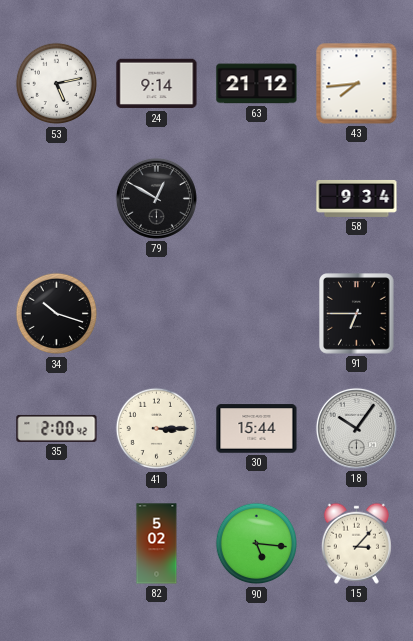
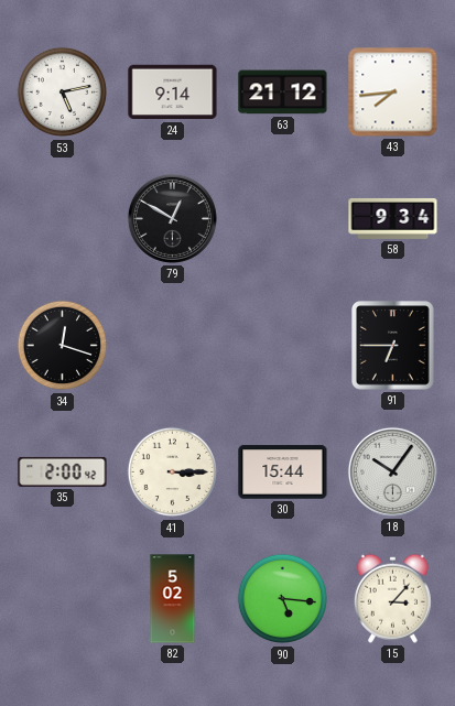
34: 10:18 -> 12:18
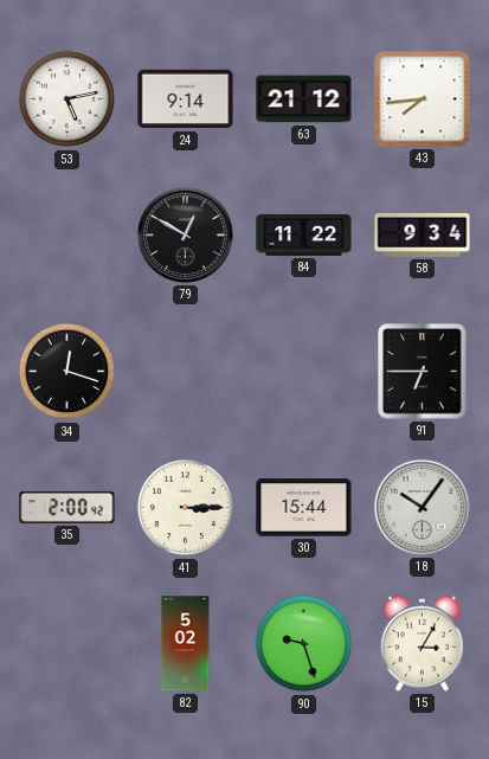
84: none -> 11:22
90: 5:16 -> 9:27
15: 3:07 -> 3:05
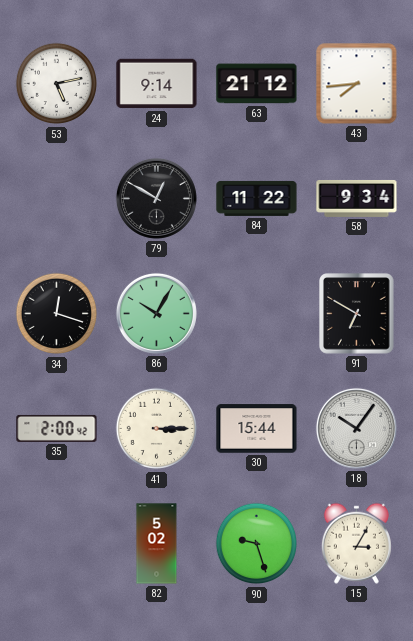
86: none -> 10:05
91: 6:45 -> 6:50
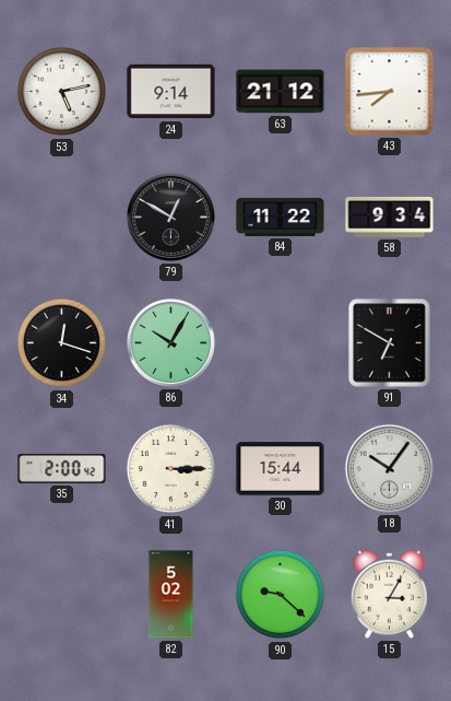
90: 9:27 -> 9:22
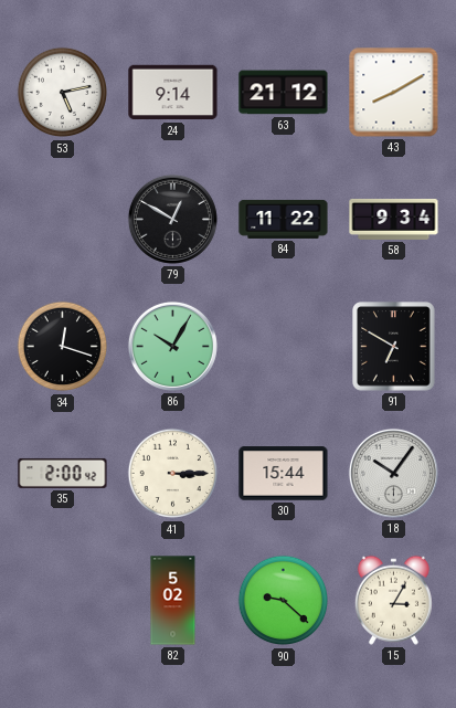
43: 7:44 -> 8:10
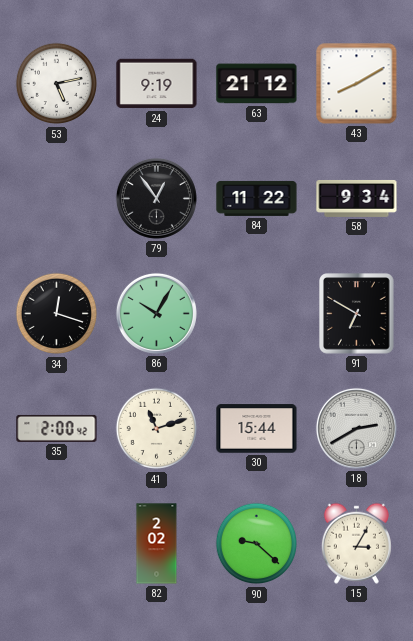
24: 9:14 -> 9:19
79: 12:50 -> 12:54
41: 3:15 -> 11:12
18: 10:06 -> 2:40
82: 5:02 -> 2:02
